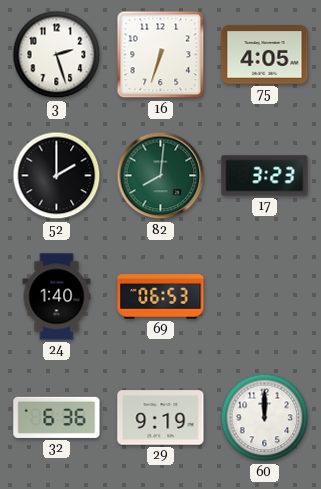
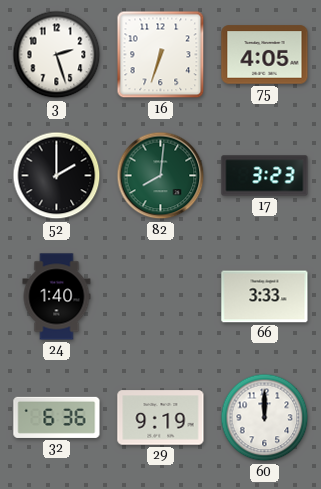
69: 06:53 -> none
66: none -> 3:33
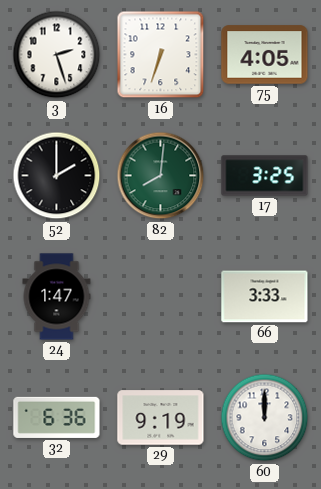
17: 3:23 -> 3:25
24: 1:40 -> 1:47
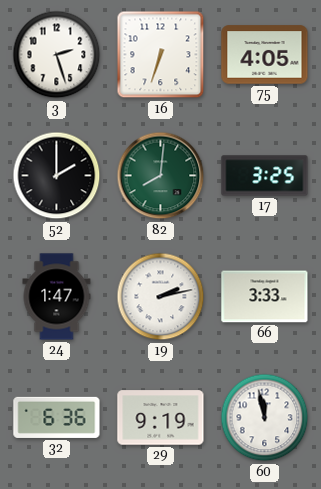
19: none -> 2:13
60: 12:00 -> 11:58
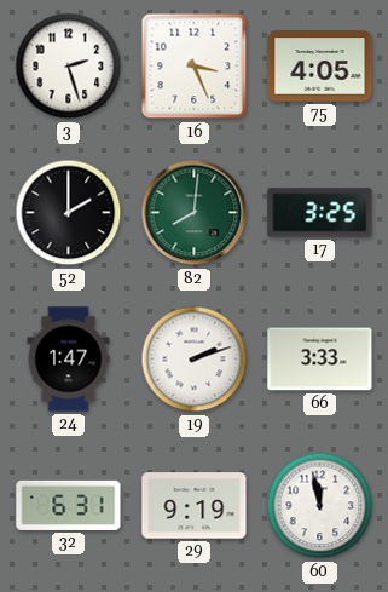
16: 6:33 -> 3:26
19: 2:13 -> 2:12
32: 6:36 -> 6:31
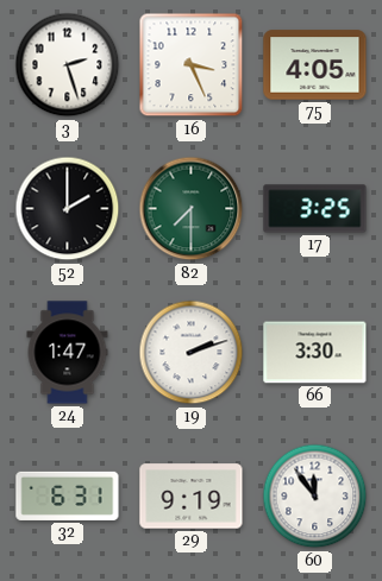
82: 8:01 -> 7:30
66: 3:33 -> 3:30
60: 11:58 -> 11:54
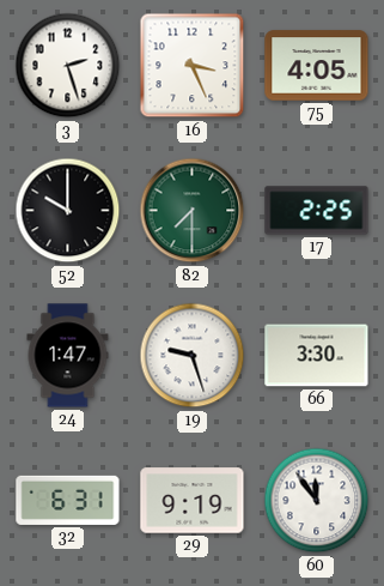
52: 2:00 -> 10:00
17: 3:25 -> 2:25
19: 2:12 -> 9:27
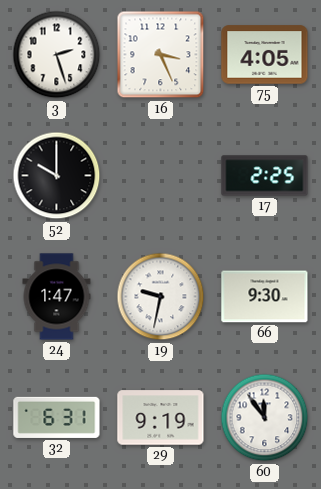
82: 7:30 -> none
19: 9:27 -> 9:32
66: 3:30 -> 9:30
